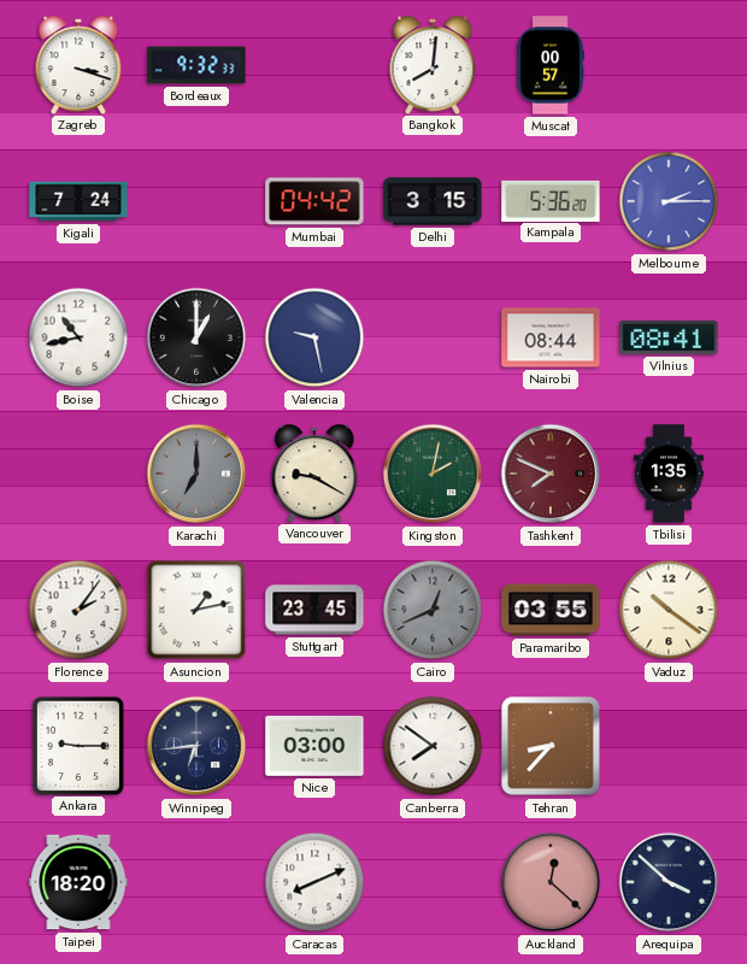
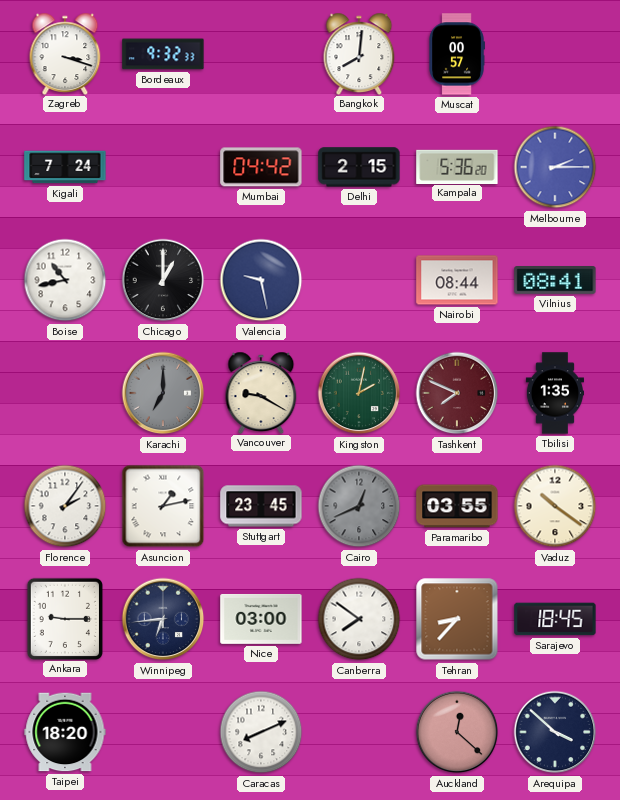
Delhi: 3:15 -> 2:15
Sarajevo: none -> 18:45
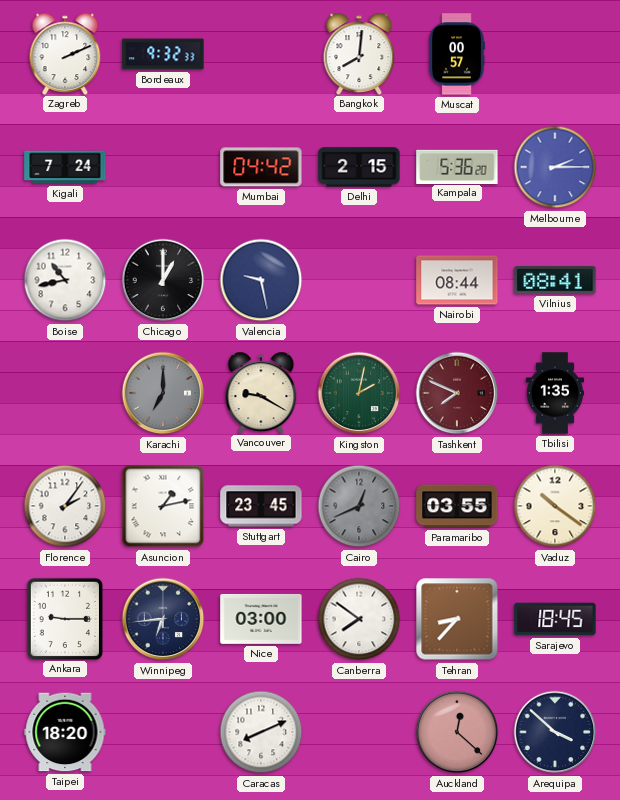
Zagreb: 3:18 -> 2:11
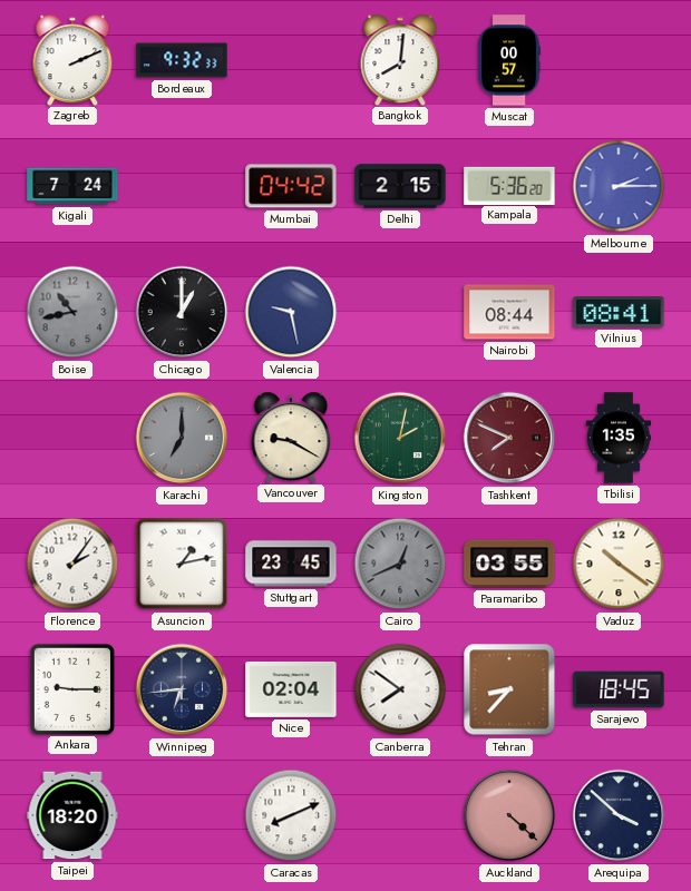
Boise dial: white -> grey
Nice: 03:00 -> 02:04
Auckland: 12:22 -> 4:22
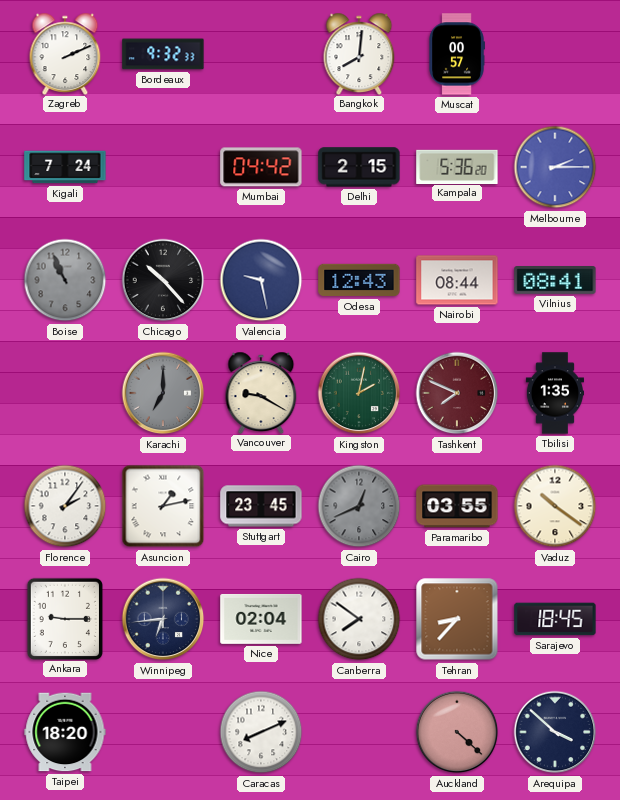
Boise: 10:43 -> 10:56
Chicago: 1:00 -> 10:23
Odesa: none -> 12:43
